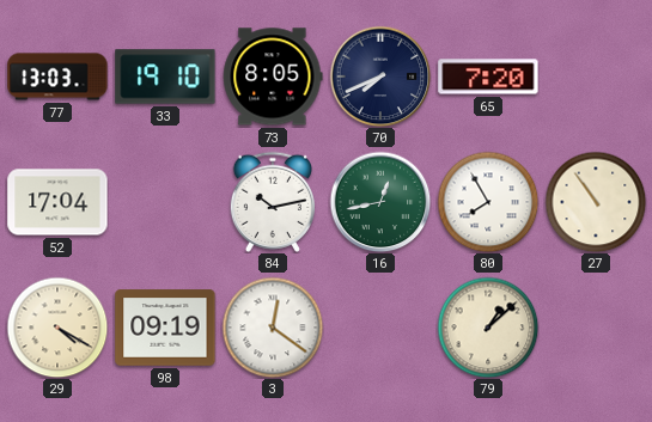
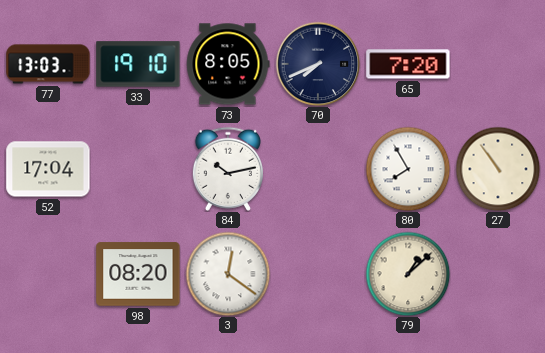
16: 12:43 -> none
29: 4:20 -> none
98: 09:19 -> 08:20
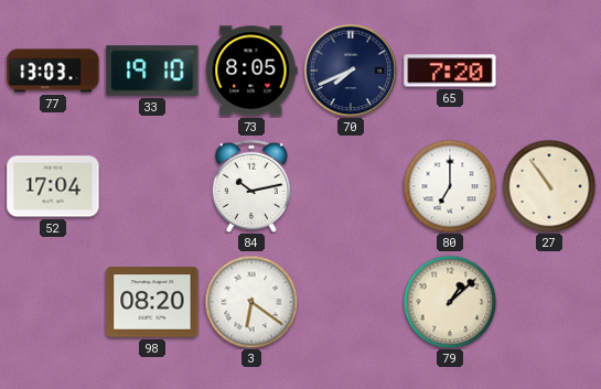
80: 7:55 -> 7:00
3: 12:21 -> 6:21
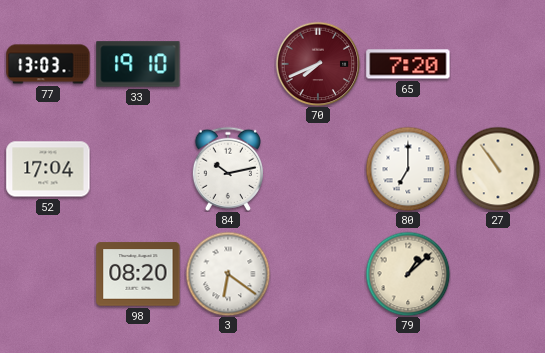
73: 8:05 -> none
70 dial: navy -> burgundy
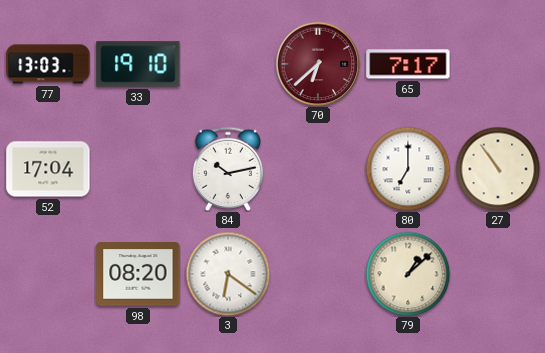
70: 7:41 -> 6:38
65: 7:20 -> 7:17
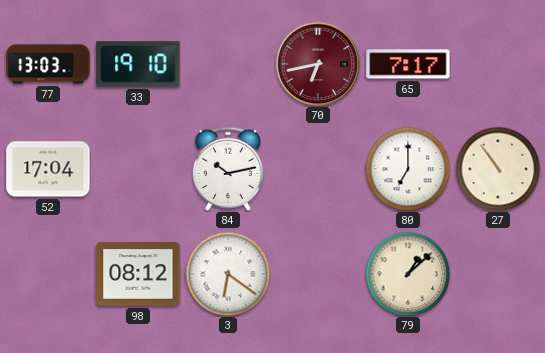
70: 6:38 -> 6:43
98: 08:20 -> 08:12
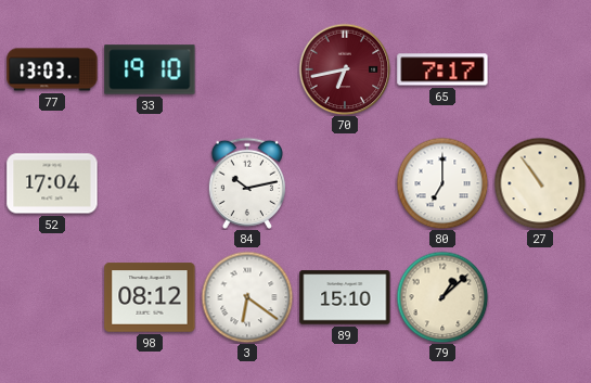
89: none -> 15:10
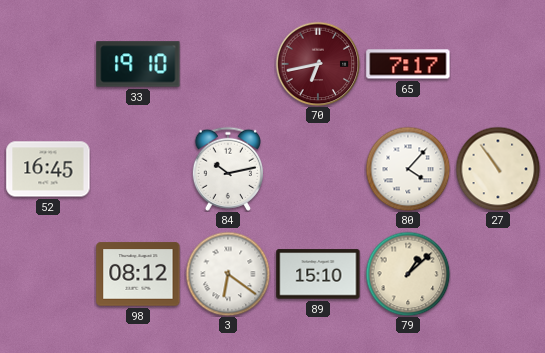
77: 13:03 -> none
52: 17:04 -> 16:45
80: 7:00 -> 4:07
